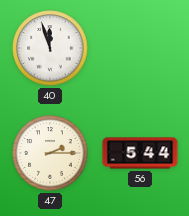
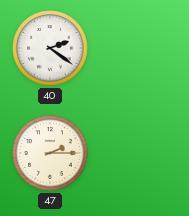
40: 11:57 -> 2:21
56: 5:44 -> none
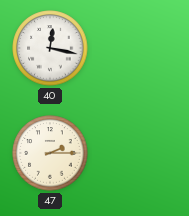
40: 2:21 -> 12:17
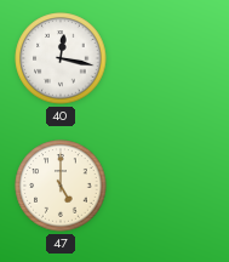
47: 2:15 -> 5:00
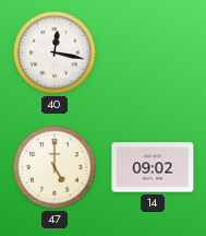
14: none -> 09:02
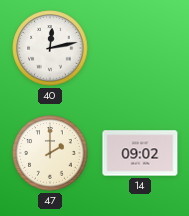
40: 12:17 -> 12:13
47: 5:00 -> 2:00
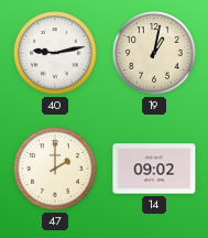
40: 12:13 -> 9:13
19: none -> 1:02
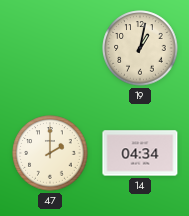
40: 9:13 -> none
14: 09:02 -> 04:34
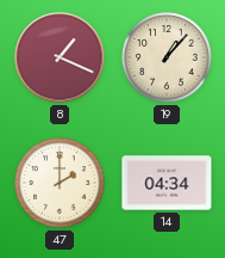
8: none -> 1:19
19: 1:02 -> 1:07
